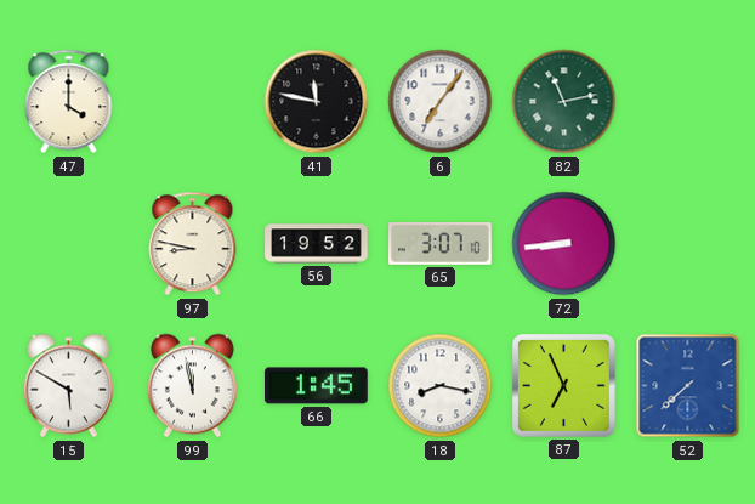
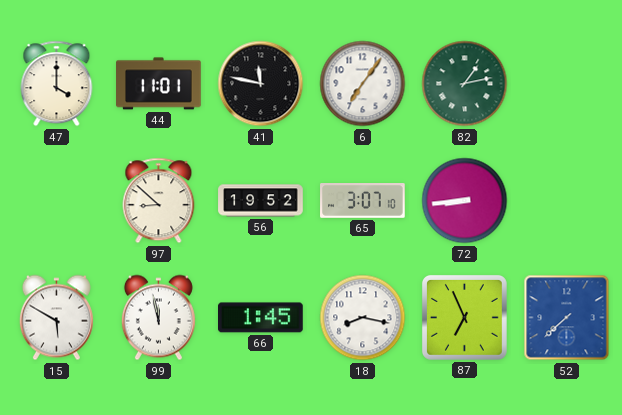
44: none -> 11:01
82: 11:13 -> 1:13
97: 8:47 -> 8:52
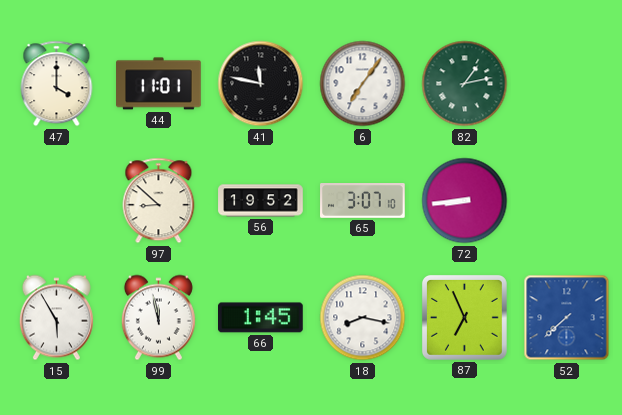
15: 5:50 -> 5:55
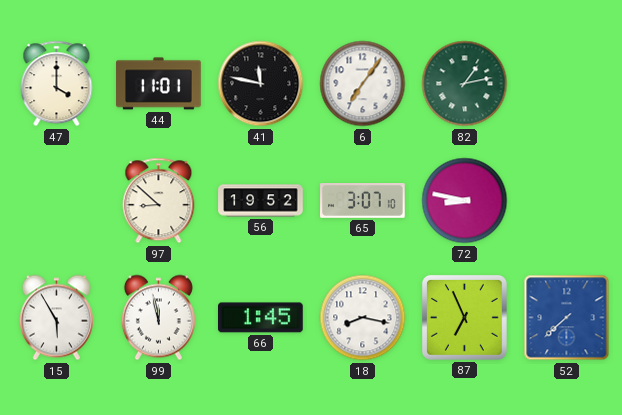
72: 8:44 -> 8:47
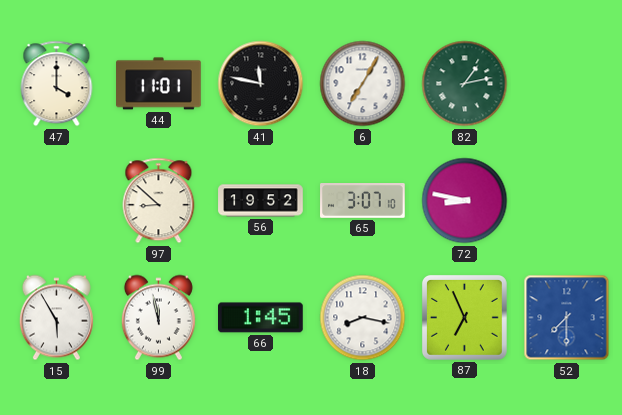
6: 7:06 -> 7:05
52: 7:38 -> 7:30
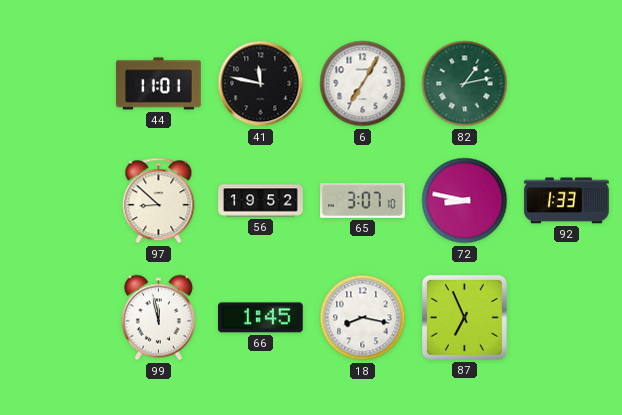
47: 4:00 -> none
92: none -> 1:33
15: 5:55 -> none
52: 7:30 -> none
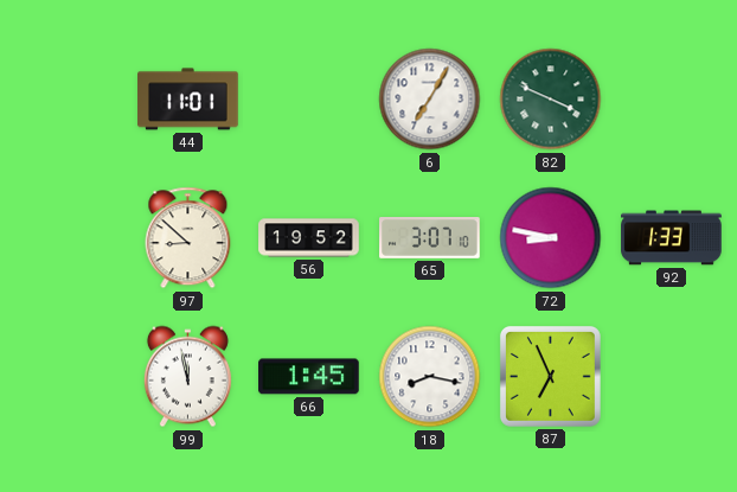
41: 11:47 -> none
82: 1:13 -> 3:49
